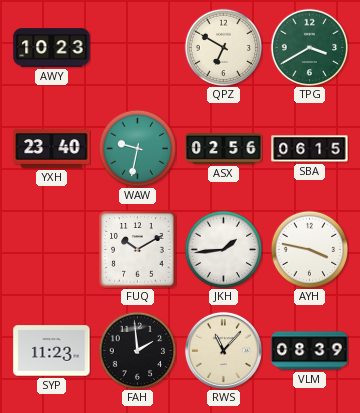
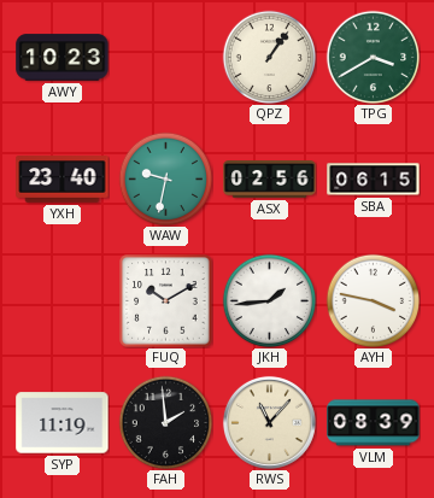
QPZ: 6:50 -> 1:06
SYP: 11:23 -> 11:19
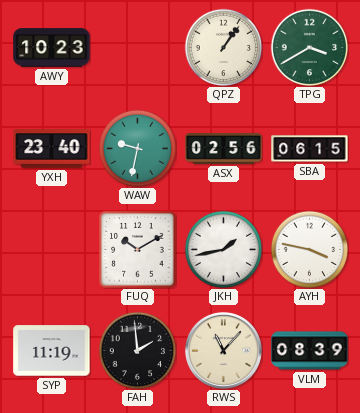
JKH: 1:44 -> 1:43
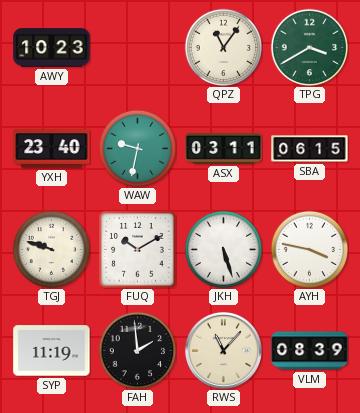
QPZ: 1:06 -> 11:06
ASX: 02:56 -> 03:11
TGJ: none -> 9:48
JKH: 1:43 -> 5:27
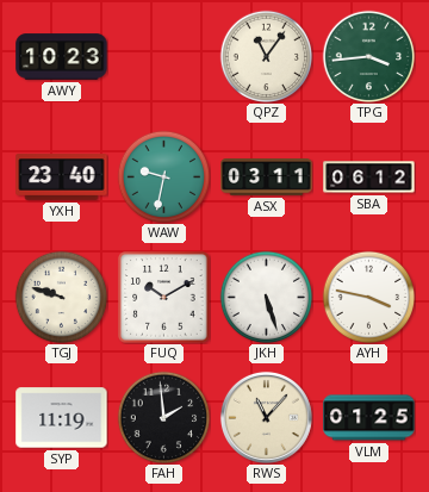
TPG: 3:40 -> 3:44
SBA: 06:15 -> 06:12
VLM: 08:39 -> 01:25
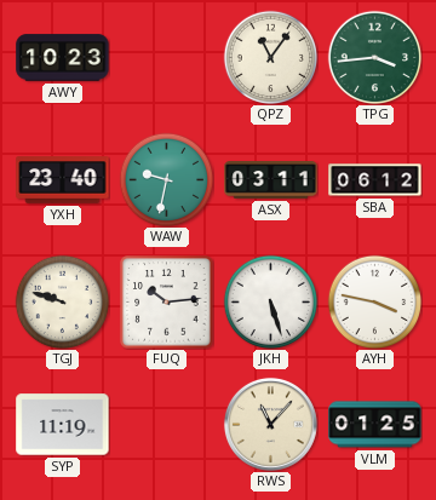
FUQ: 10:10 -> 10:14
FAH: 1:59 -> none
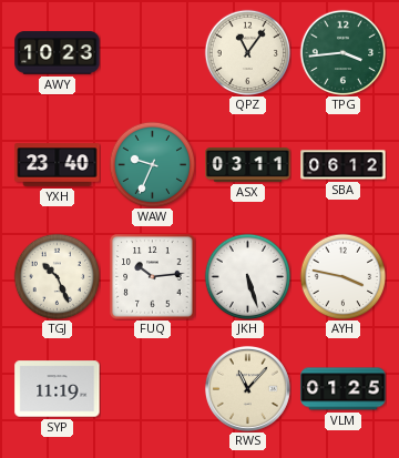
WAW: 9:32 -> 9:34
TGJ: 9:48 -> 10:26
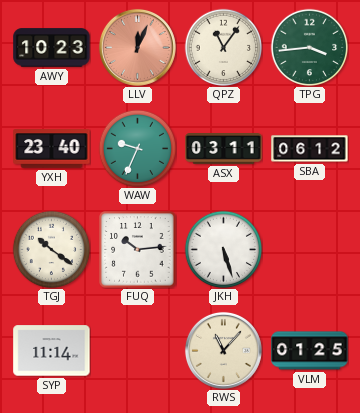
LLV: none -> 12:04
TGJ: 10:26 -> 10:21
AYH: 3:47 -> none
SYP: 11:19 -> 11:14
